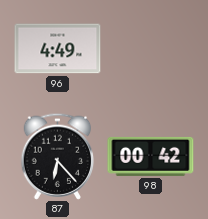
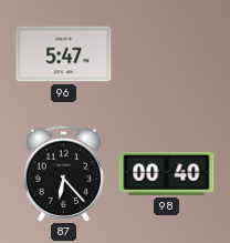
96: 4:49 -> 5:47
98: 00:42 -> 00:40
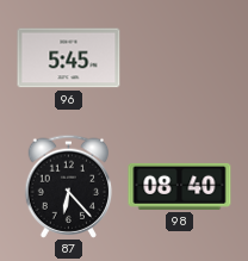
96: 5:47 -> 5:45
98: 00:40 -> 08:40
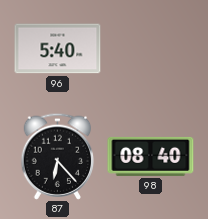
96: 5:45 -> 5:40
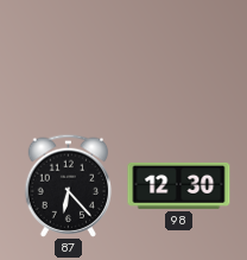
96: 5:40 -> none
98: 08:40 -> 12:30
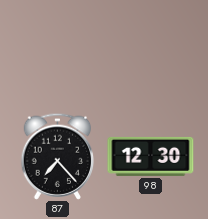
87: 6:23 -> 7:23
